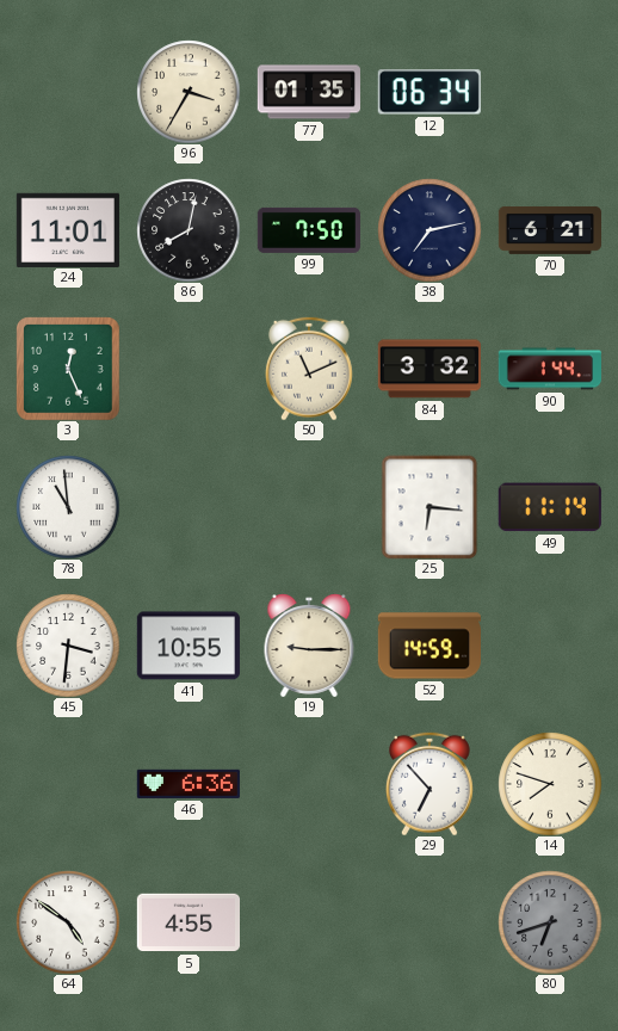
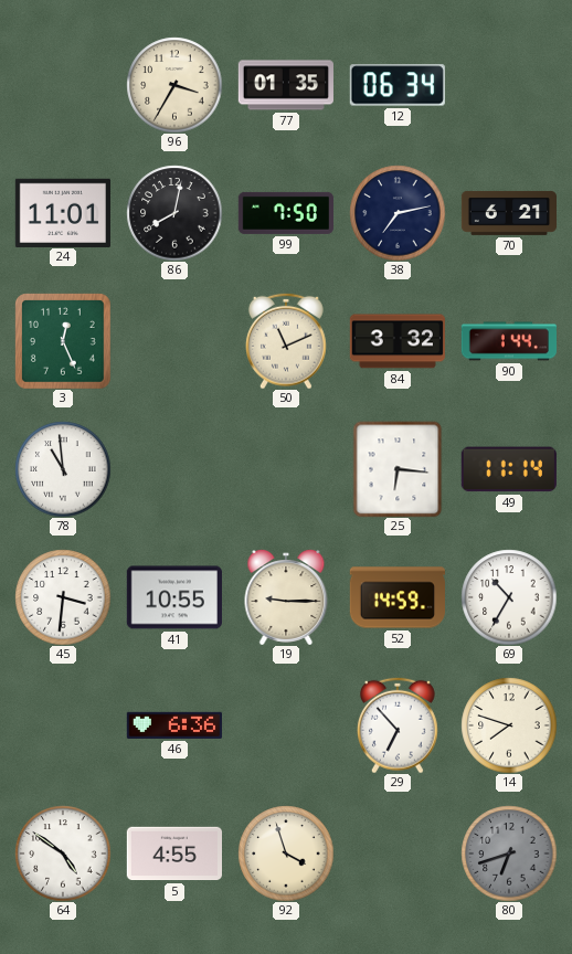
69: none -> 10:35
92: none -> 3:57
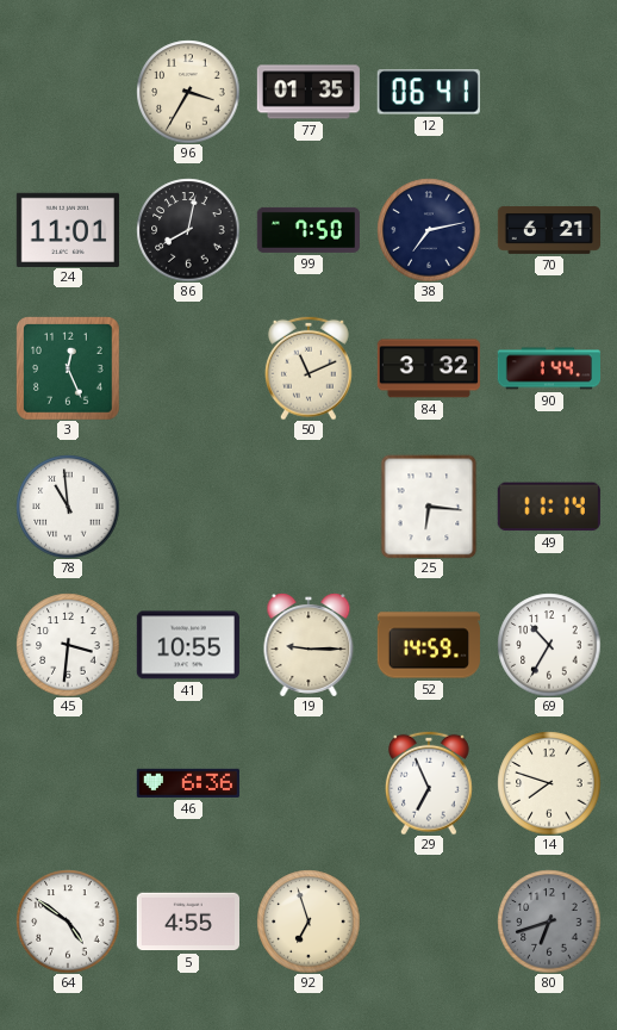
12: 06:34 -> 06:41
29: 6:53 -> 6:56
92: 3:57 -> 6:57
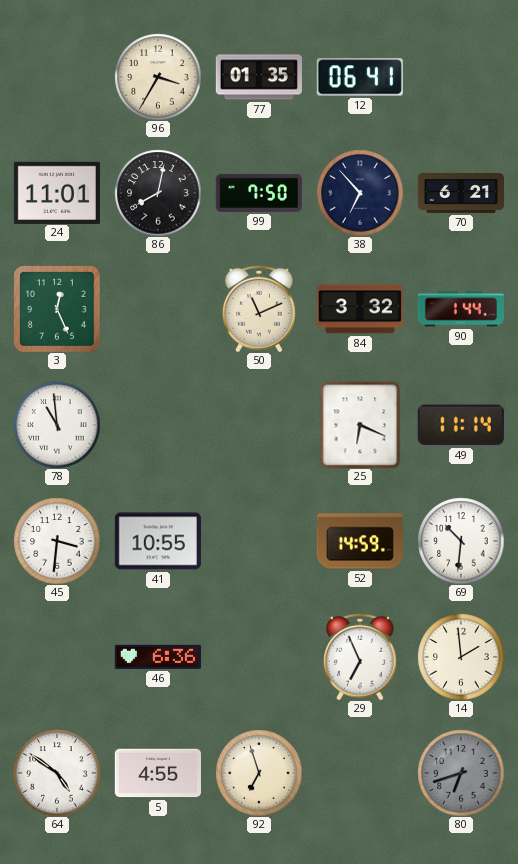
38: 7:13 -> 6:53
25: 6:16 -> 6:19
19: 9:15 -> none
69: 10:35 -> 10:31
14: 7:48 -> 1:59
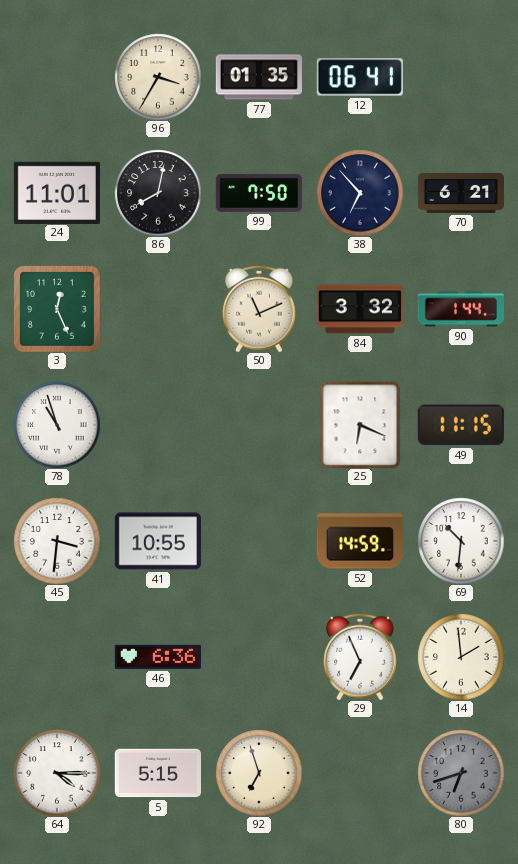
78: 10:59 -> 10:57
49: 11:14 -> 11:15
64: 4:51 -> 4:15
5: 4:55 -> 5:15
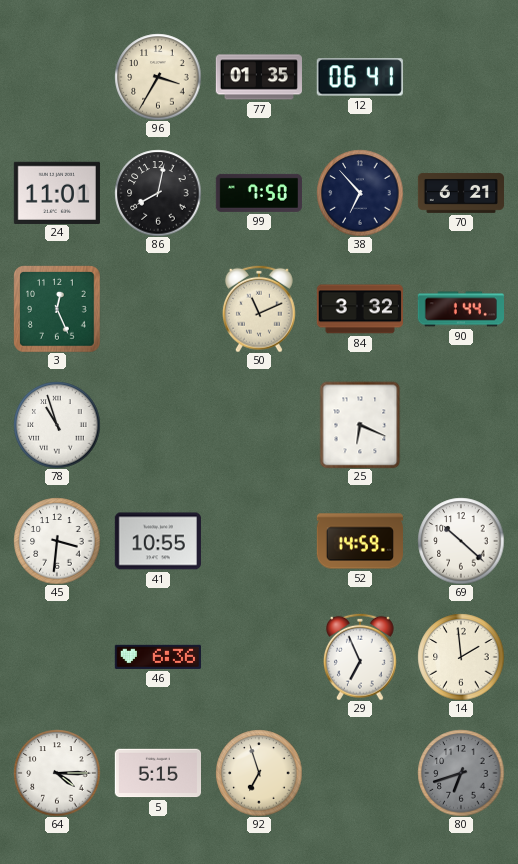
49: 11:15 -> none
69: 10:31 -> 10:22
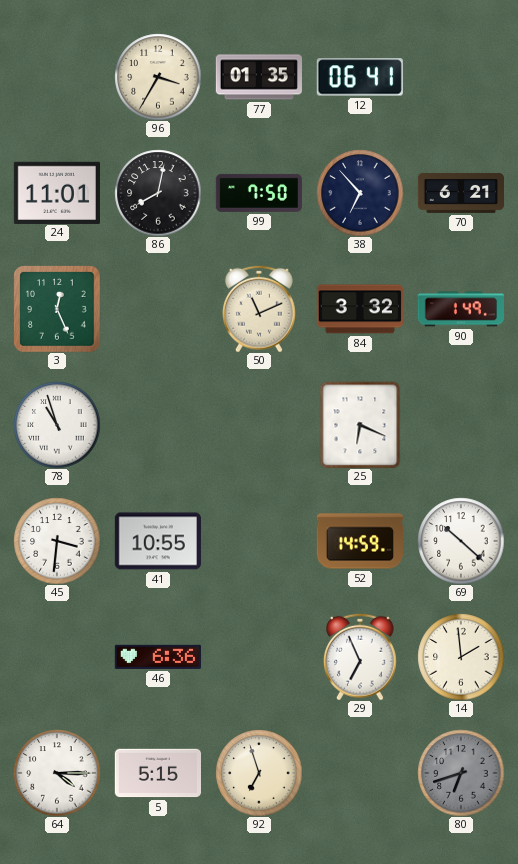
90: 1:44 -> 1:49
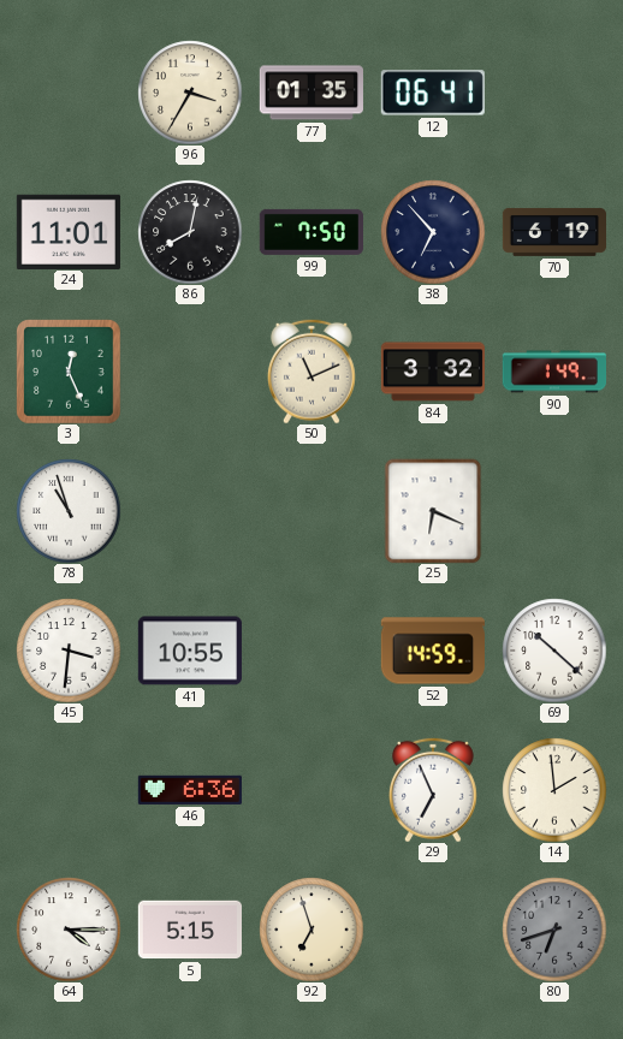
70: 6:21 -> 6:19
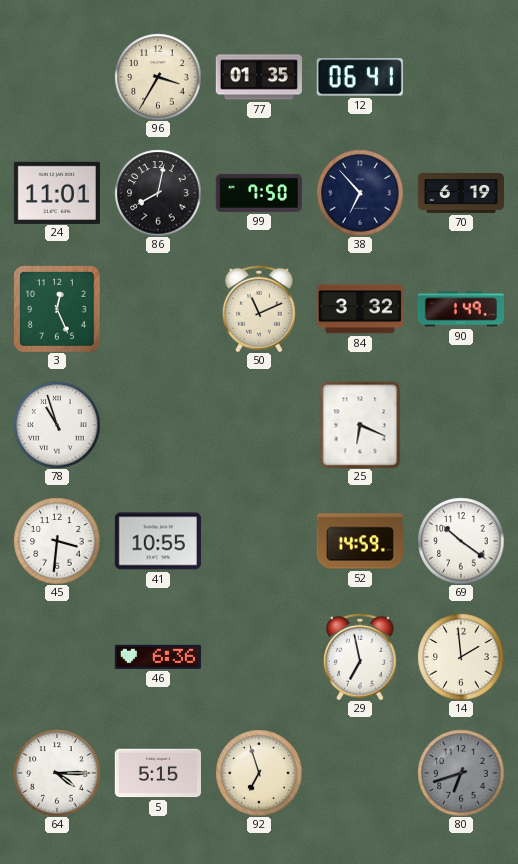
69: 10:22 -> 10:21
29: 6:56 -> 6:58
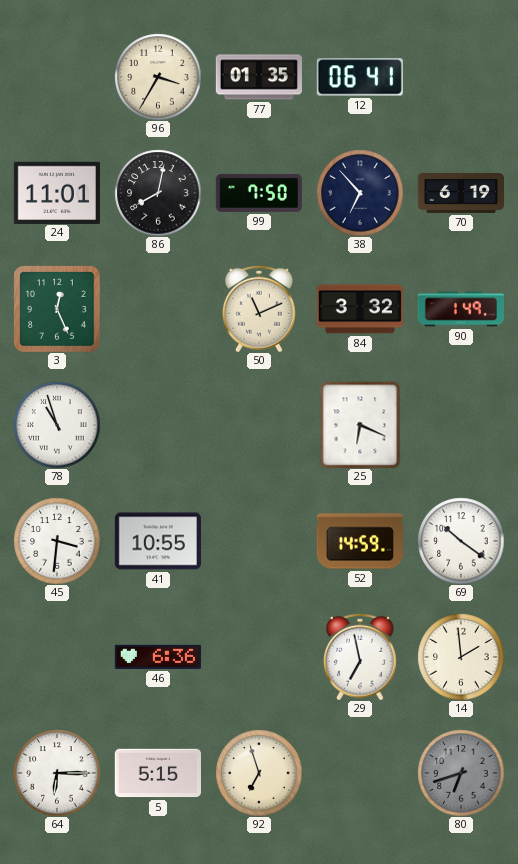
64: 4:15 -> 6:15
